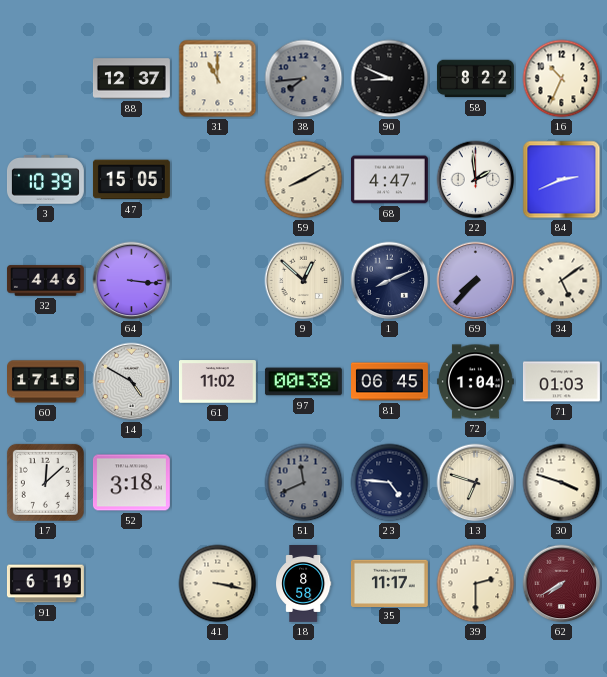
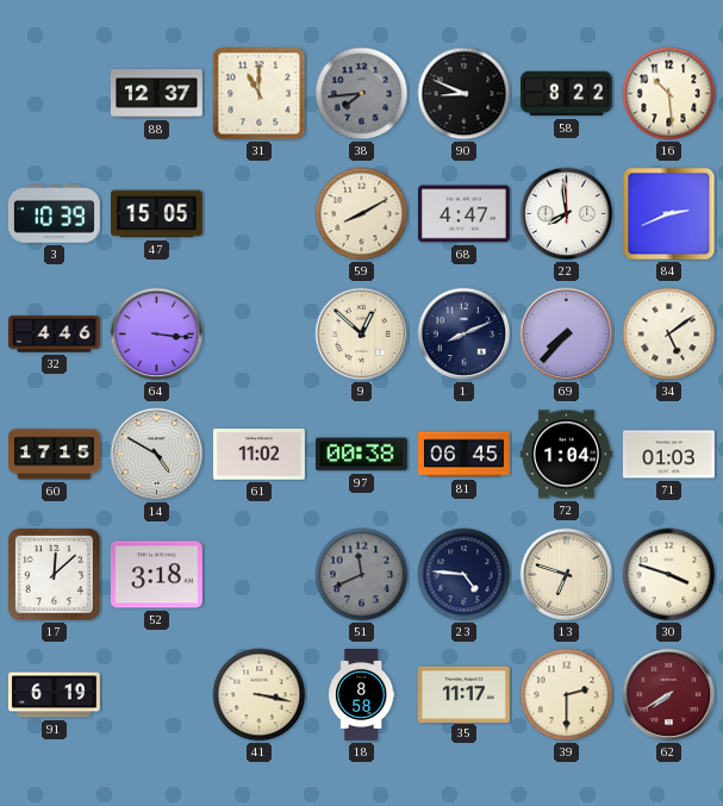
16: 10:34 -> 10:29
22: 1:59 -> 7:59
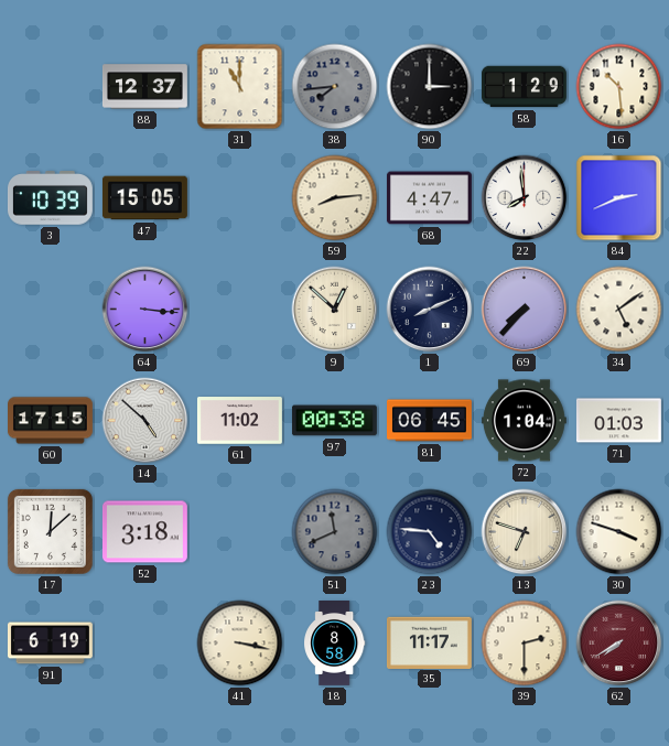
90: 8:49 -> 3:00
58: 8:22 -> 1:29
59: 8:10 -> 8:14
32: 4:46 -> none
14: 4:50 -> 4:52
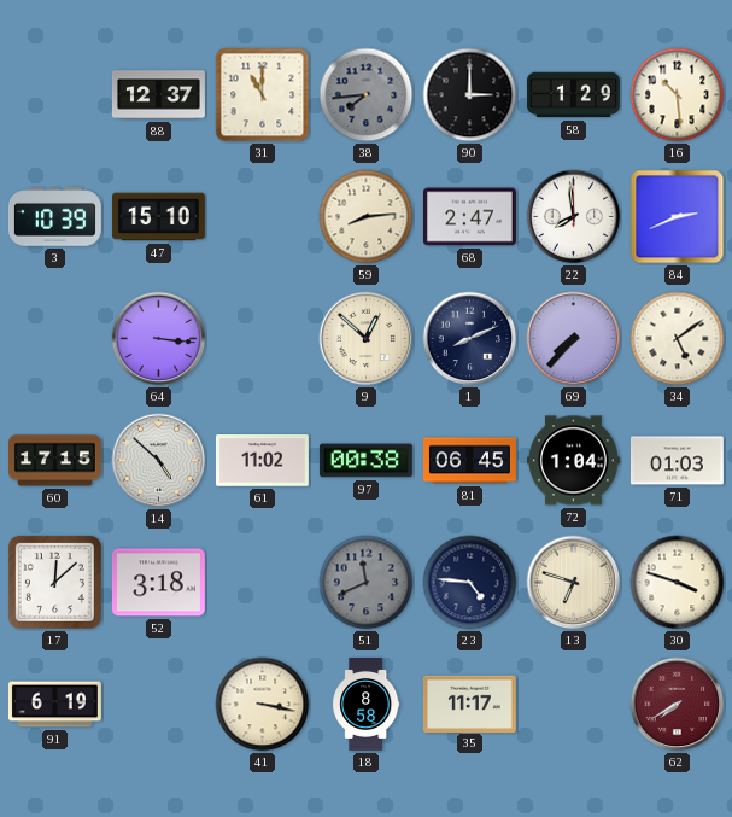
47: 15:05 -> 15:10
68: 4:47 -> 2:47
39: 2:30 -> none
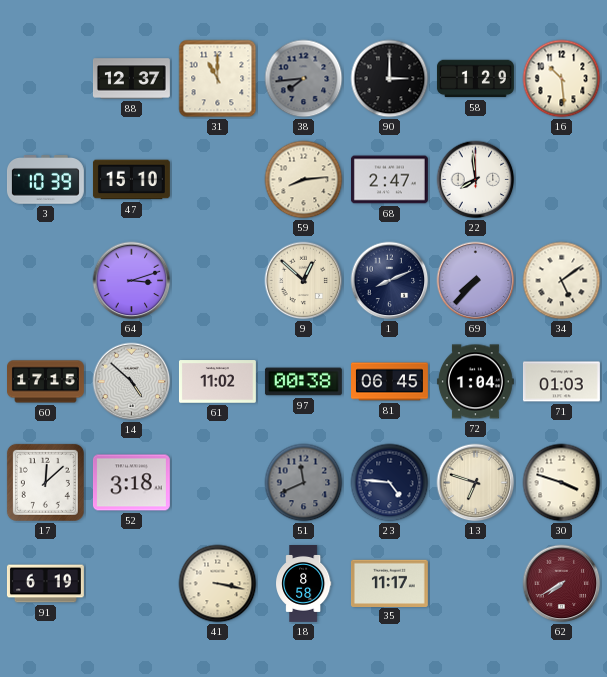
84: 2:41 -> none
64: 3:16 -> 3:12
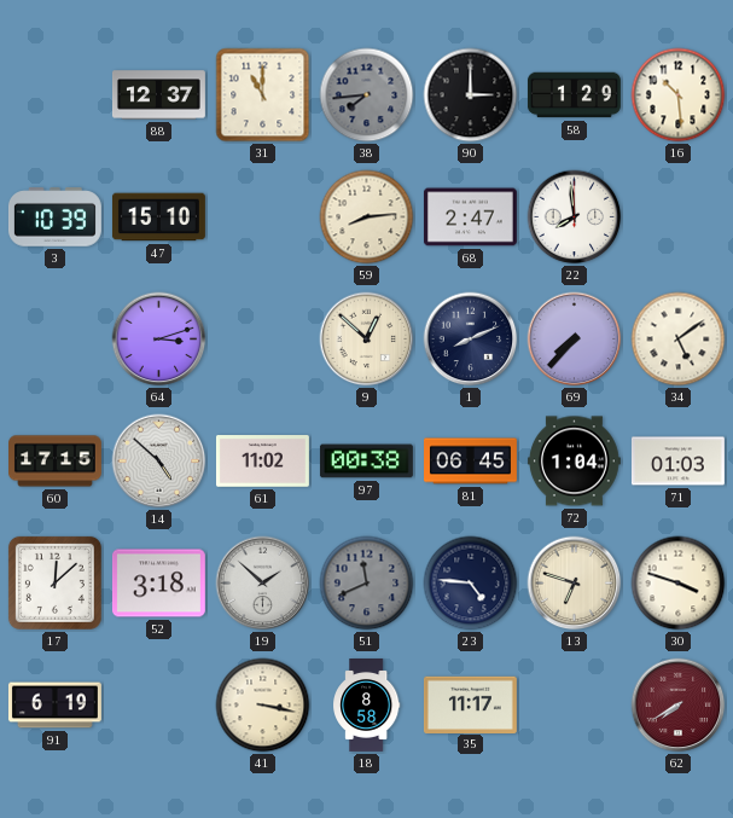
19: none -> 1:52
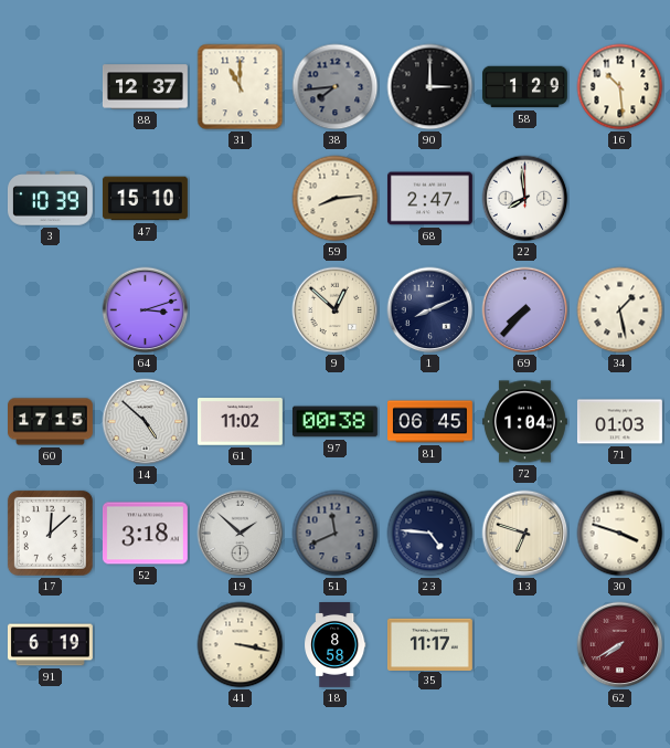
34: 5:09 -> 1:28
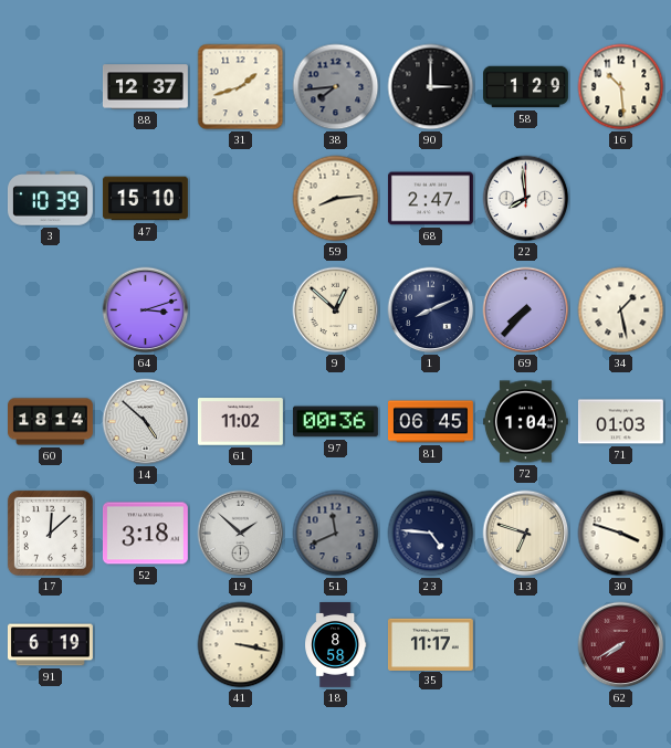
31: 11:00 -> 1:42
60: 17:15 -> 18:14
97: 00:38 -> 00:36
